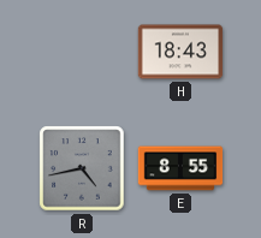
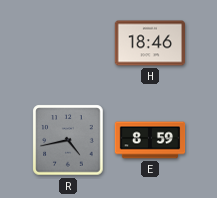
H: 18:43 -> 18:46
E: 8:55 -> 8:59
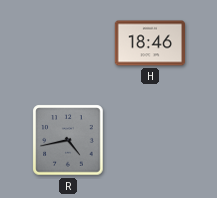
E: 8:59 -> none
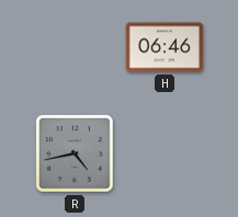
H: 18:46 -> 06:46
